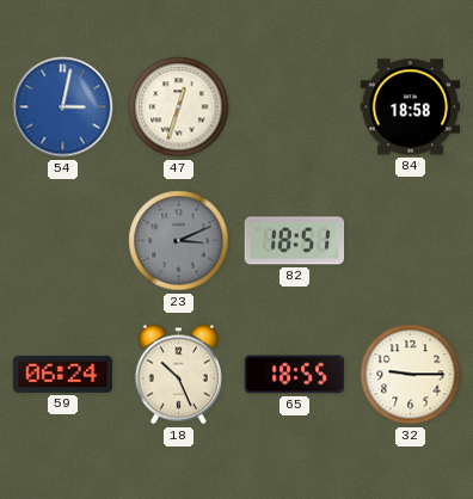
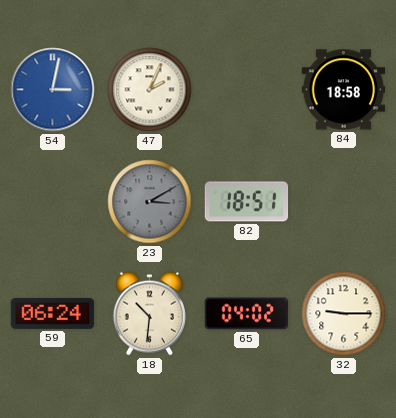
47: 12:33 -> 2:04
23: 3:11 -> 3:10
18: 10:26 -> 10:31
65: 18:55 -> 04:02
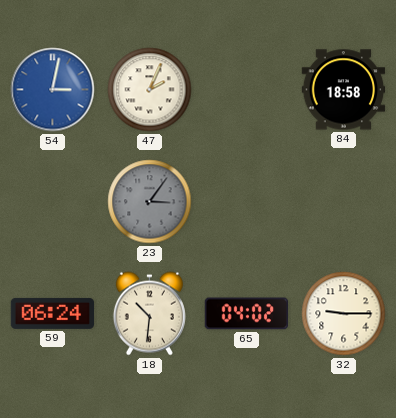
23: 3:10 -> 3:06
82: 18:51 -> none
